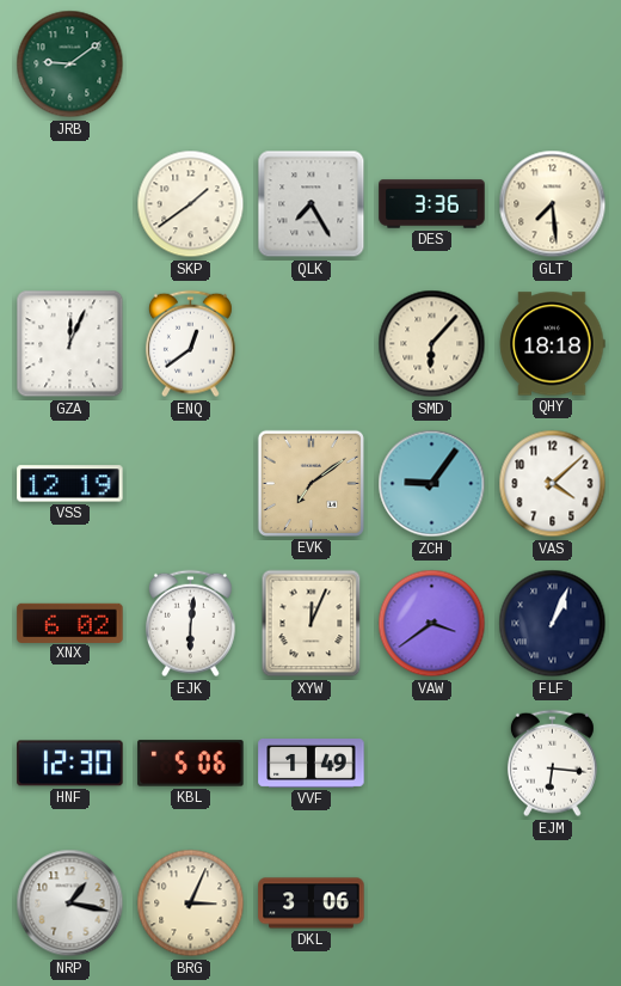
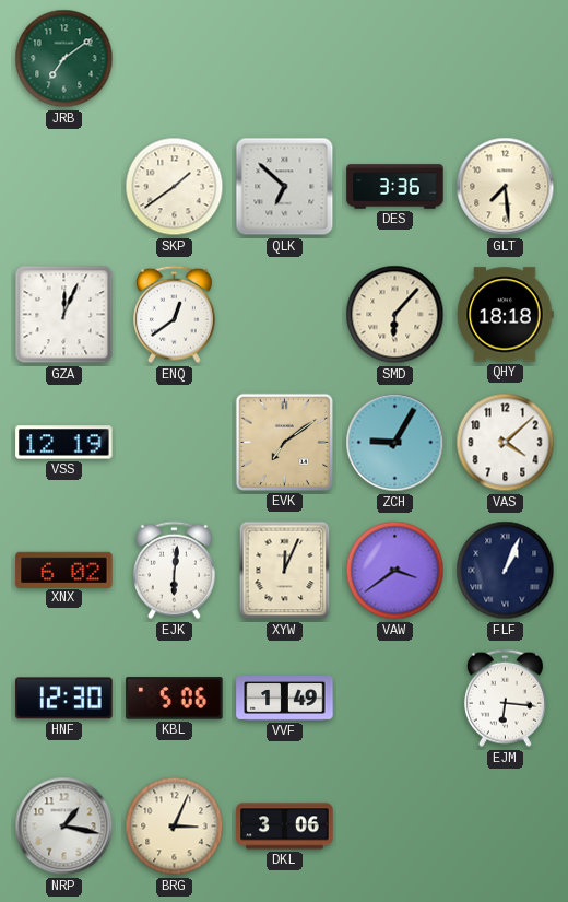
JRB: 9:09 -> 7:09
QLK: 7:25 -> 6:52
ZCH: 9:06 -> 9:05
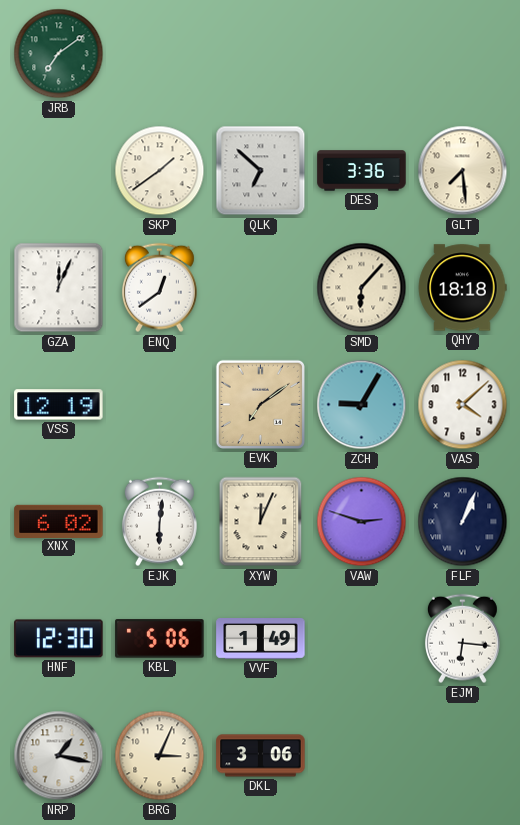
VAW: 3:39 -> 2:48
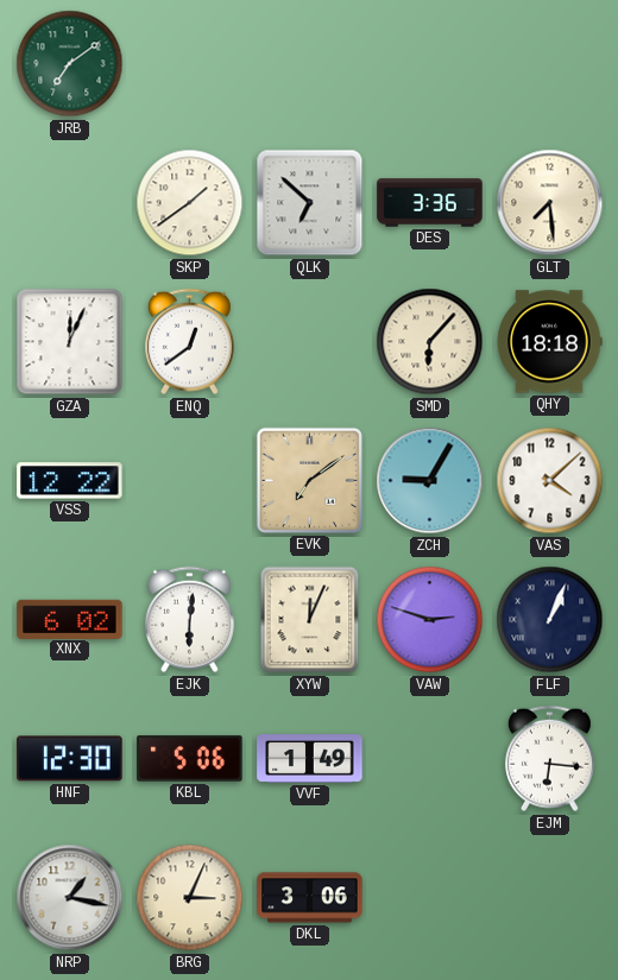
VSS: 12:19 -> 12:22
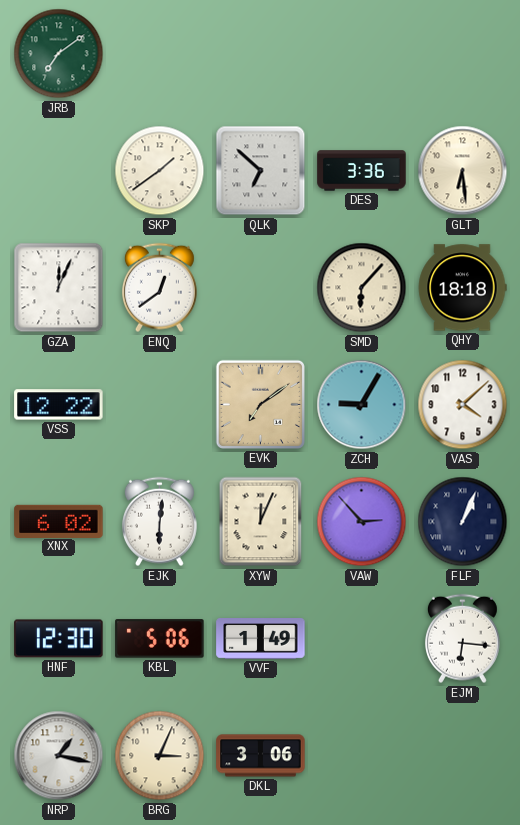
GLT: 7:29 -> 6:29
VAW: 2:48 -> 2:53
